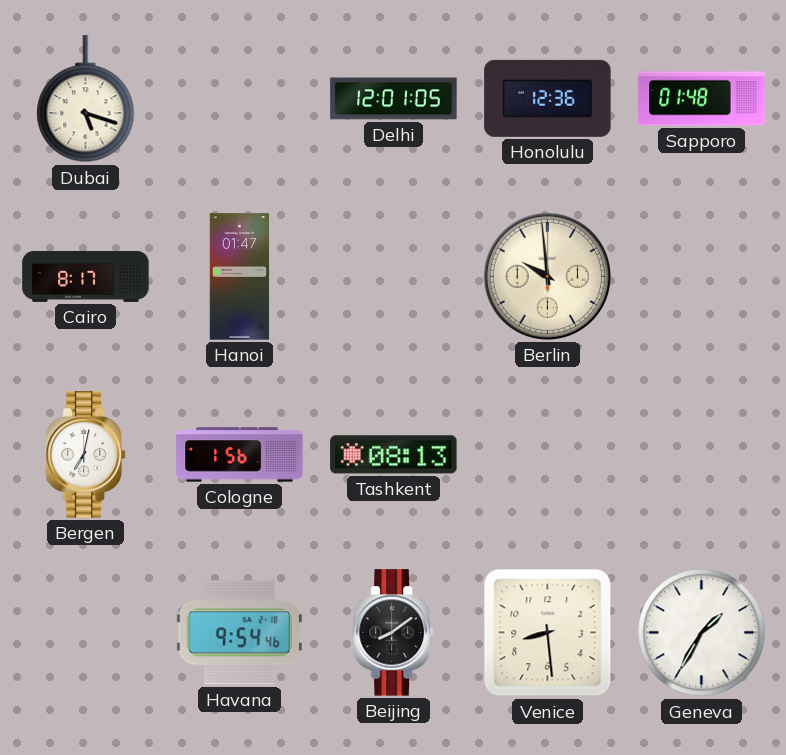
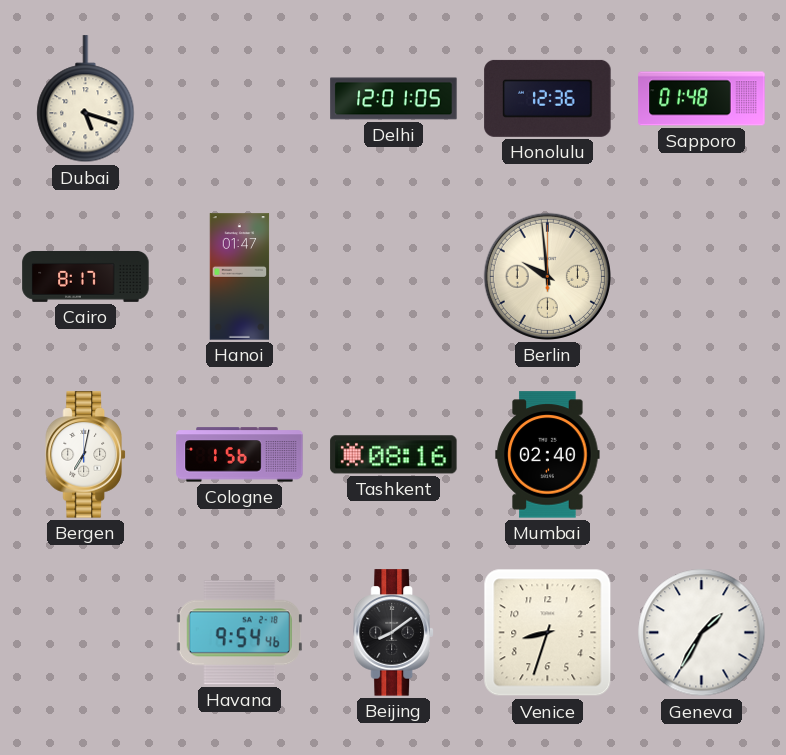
Tashkent: 08:13 -> 08:16
Mumbai: none -> 02:40
Venice: 8:29 -> 8:33
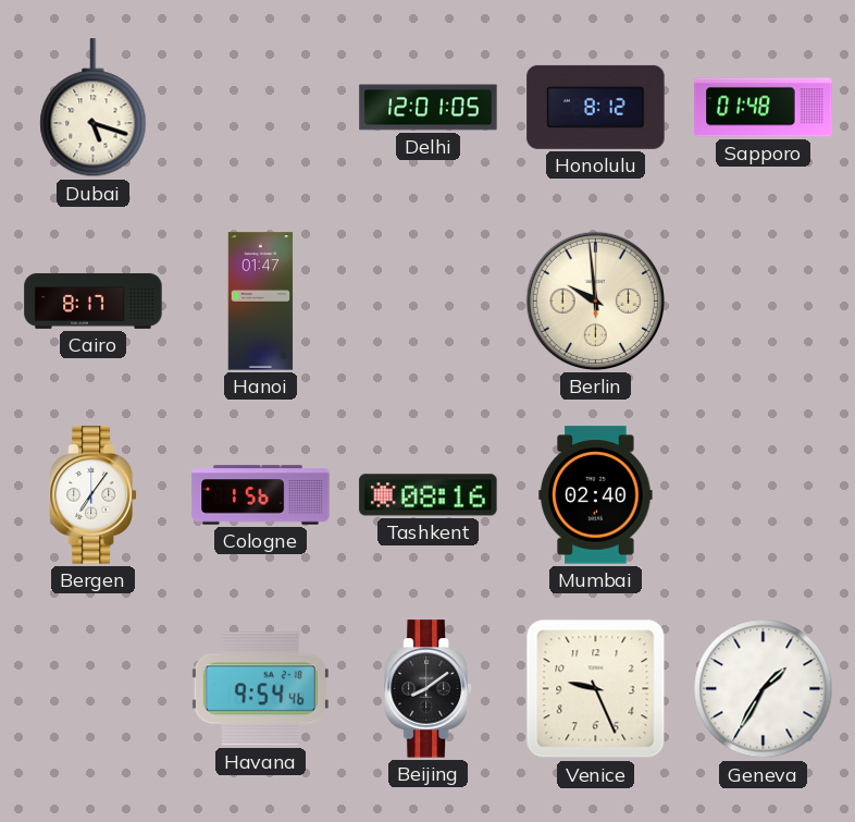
Honolulu: 12:36 -> 8:12
Bergen: 7:02 -> 7:06
Venice: 8:33 -> 9:26
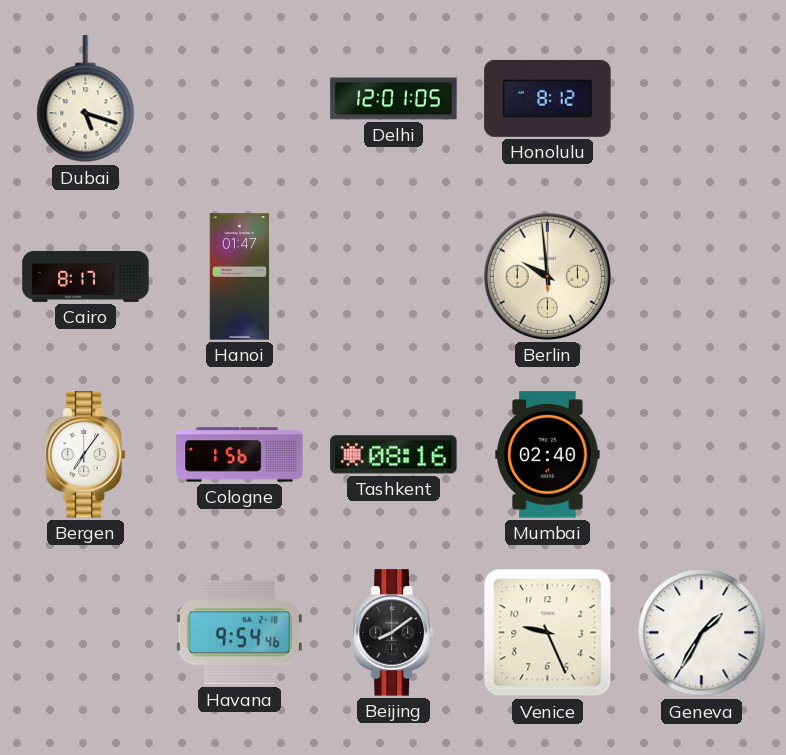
Sapporo: 01:48 -> none
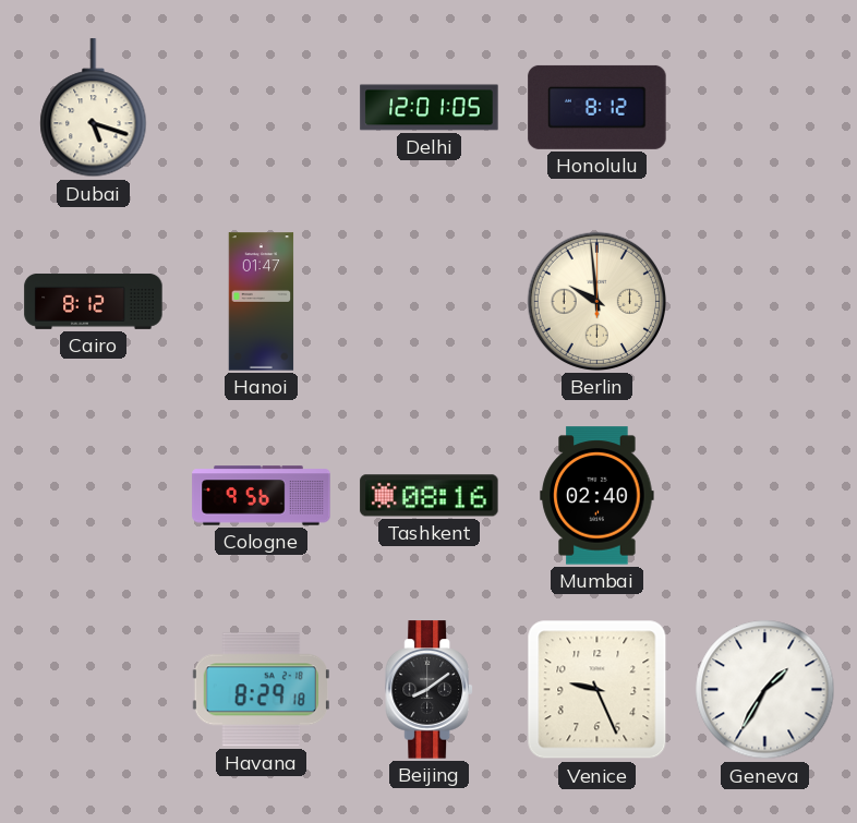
Cairo: 8:17 -> 8:12
Bergen: 7:06 -> none
Cologne: 1:56 -> 9:56
Havana: 9:54 -> 8:29
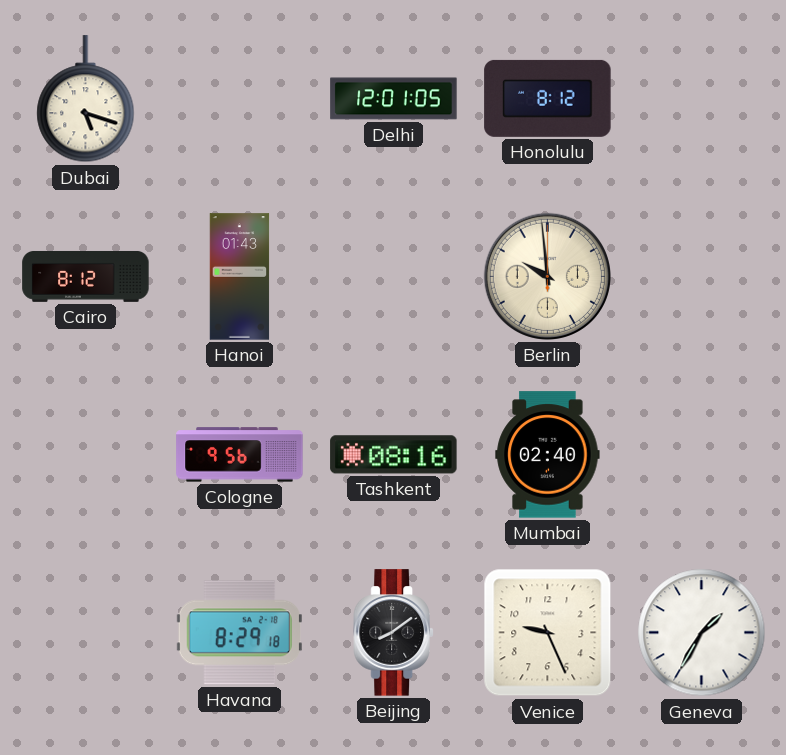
Hanoi: 01:47 -> 01:43
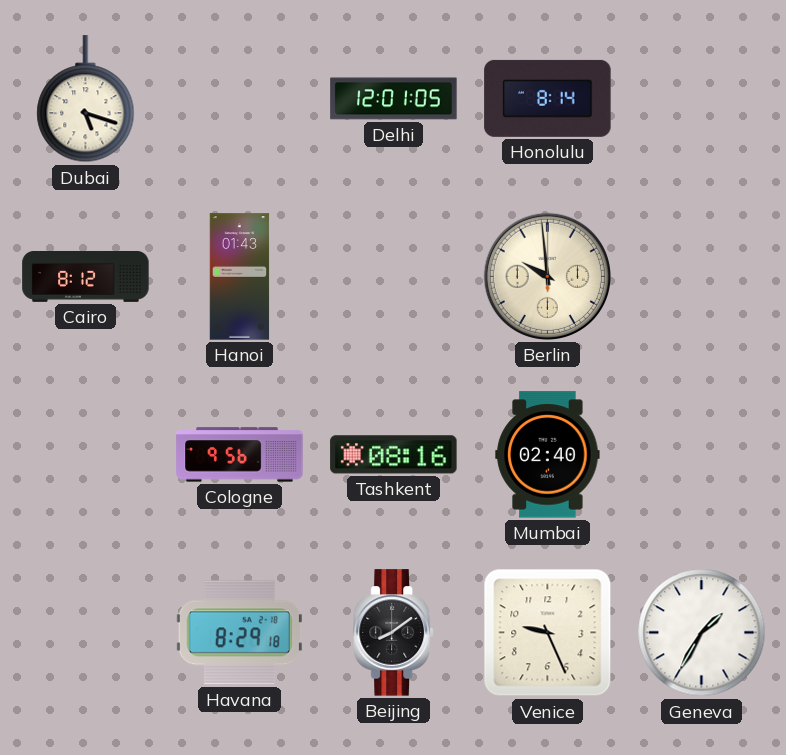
Honolulu: 8:12 -> 8:14
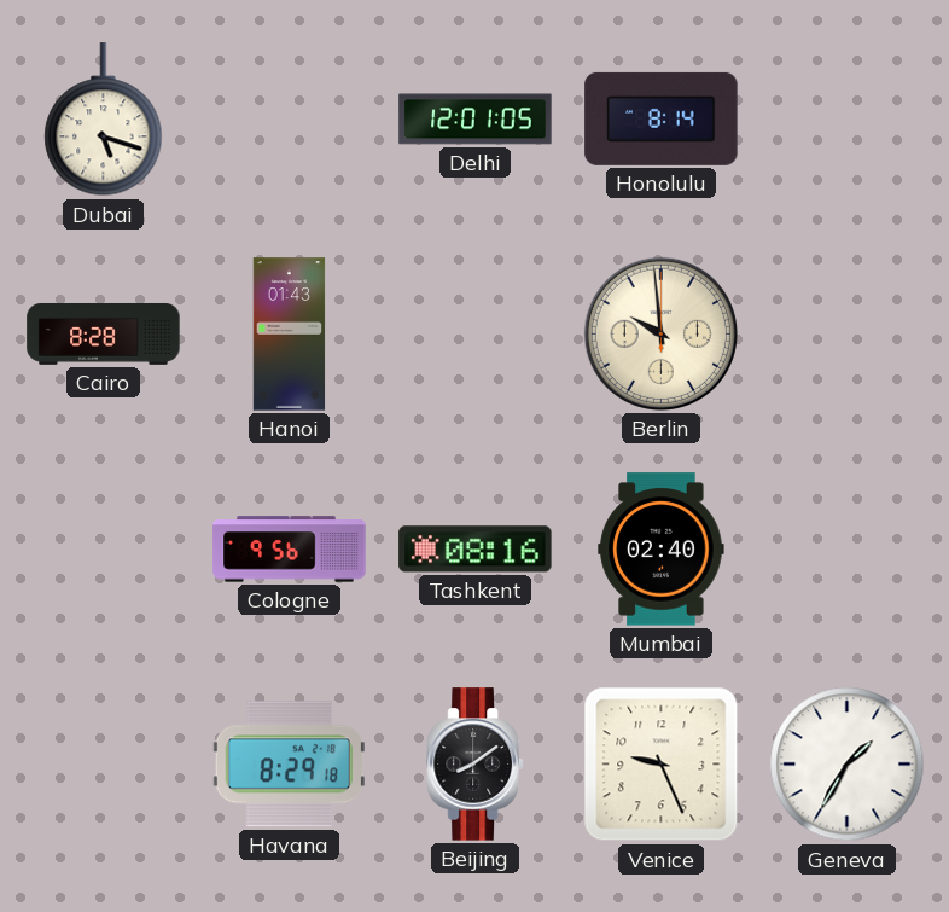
Cairo: 8:12 -> 8:28
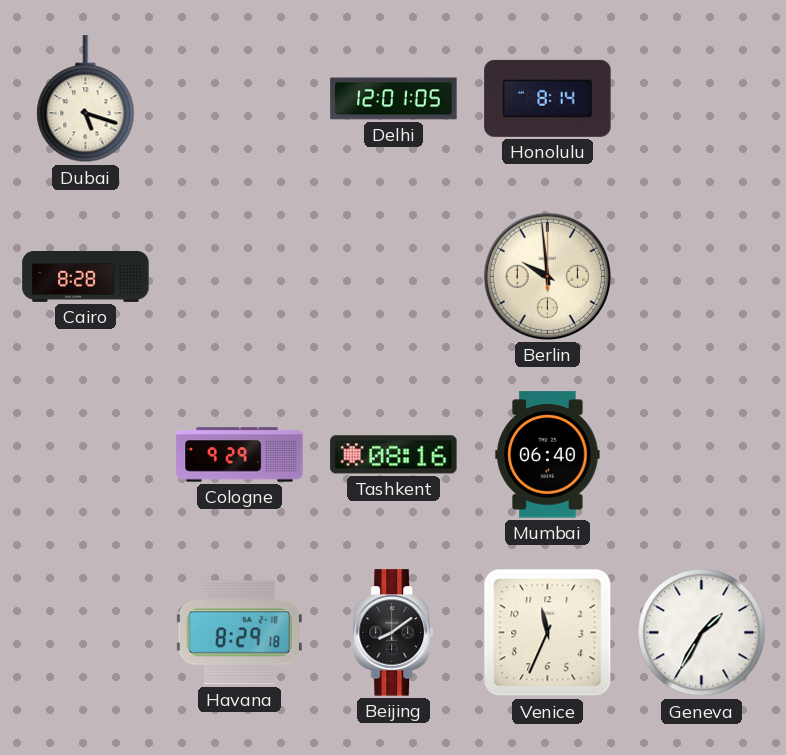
Hanoi: 01:43 -> none
Cologne: 9:56 -> 9:29
Mumbai: 02:40 -> 06:40
Venice: 9:26 -> 11:34
